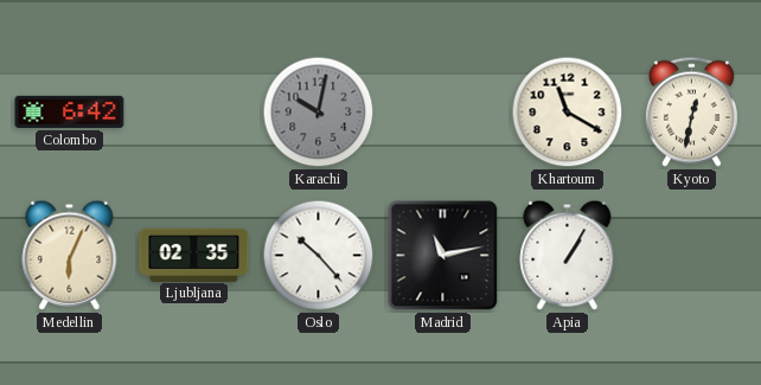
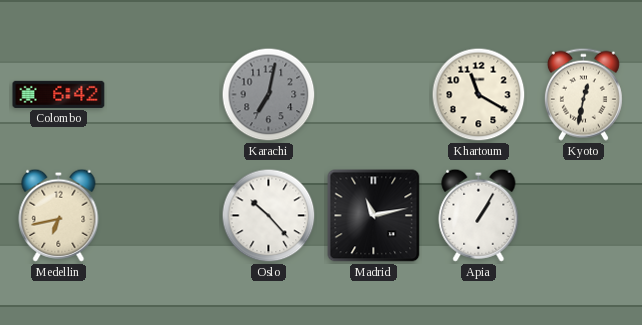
Karachi: 10:02 -> 7:02
Medellin: 6:04 -> 6:43
Ljubljana: 02:35 -> none
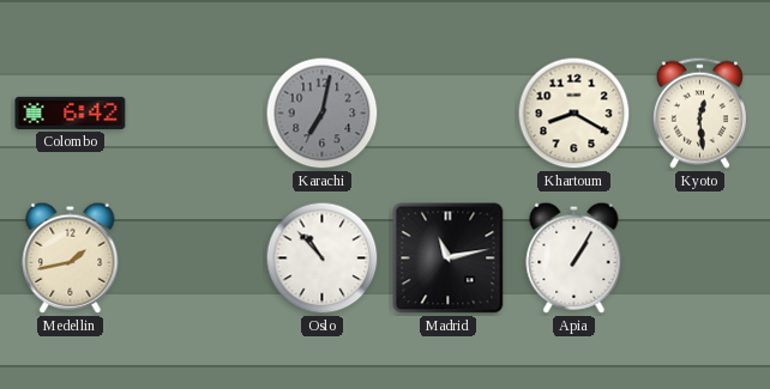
Khartoum: 11:20 -> 8:20
Kyoto: 12:32 -> 12:29
Medellin: 6:43 -> 1:43
Oslo: 10:23 -> 10:53
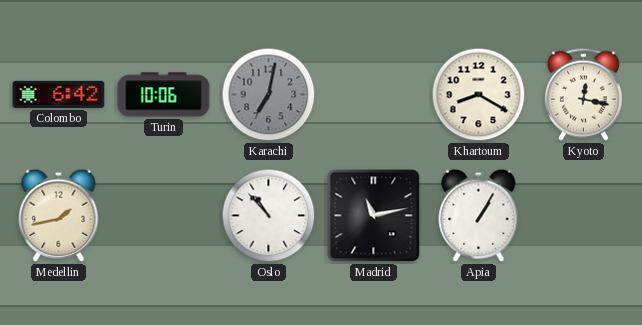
Turin: none -> 10:06
Kyoto: 12:29 -> 12:17
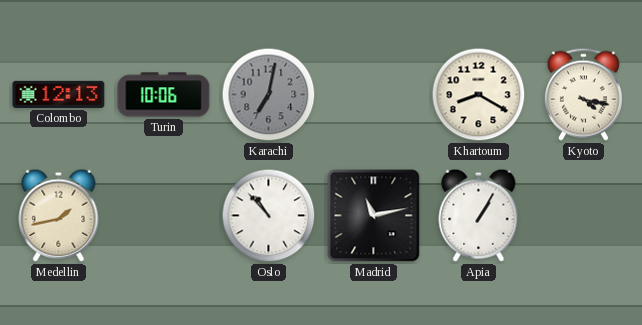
Colombo: 6:42 -> 12:13
Kyoto: 12:17 -> 4:17
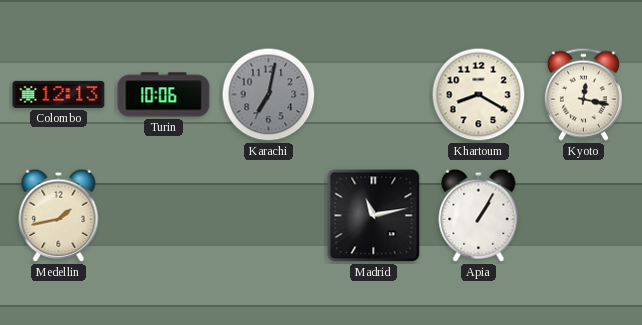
Kyoto: 4:17 -> 12:17
Oslo: 10:53 -> none
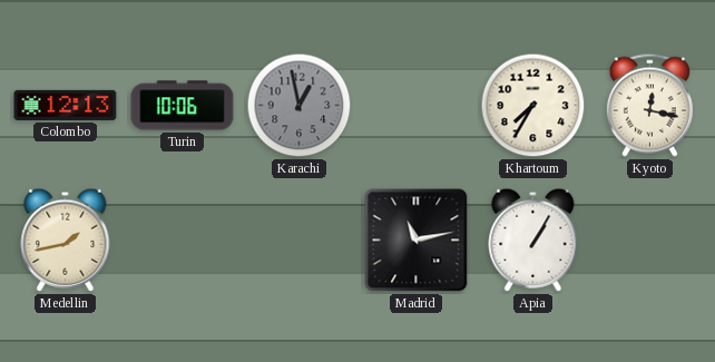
Karachi: 7:02 -> 12:58
Khartoum: 8:20 -> 7:35
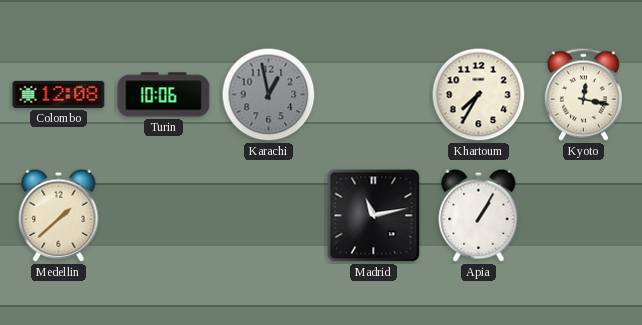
Colombo: 12:13 -> 12:08
Medellin: 1:43 -> 1:38
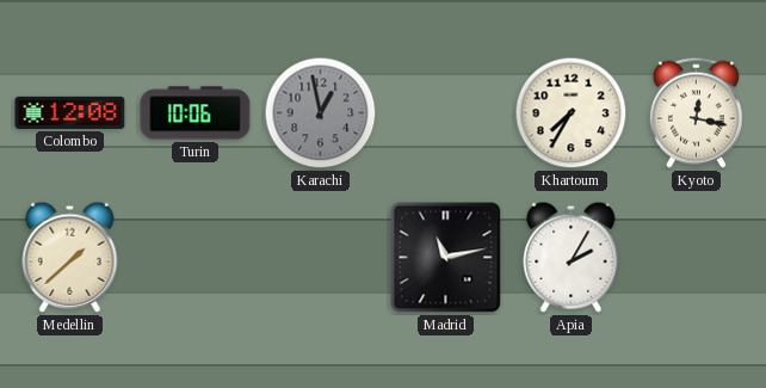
Apia: 1:05 -> 2:05
